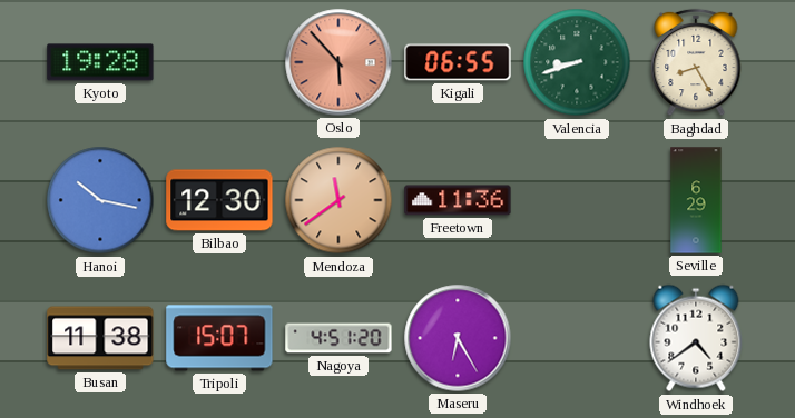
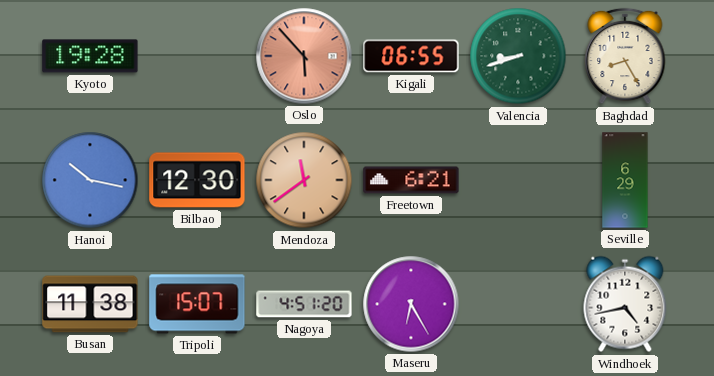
Freetown: 11:36 -> 6:21
Windhoek: 4:39 -> 4:43
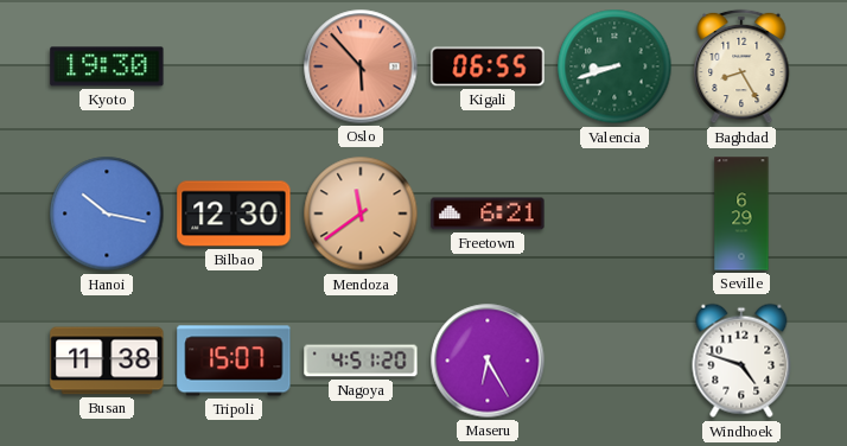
Kyoto: 19:28 -> 19:30
Windhoek: 4:43 -> 4:48
